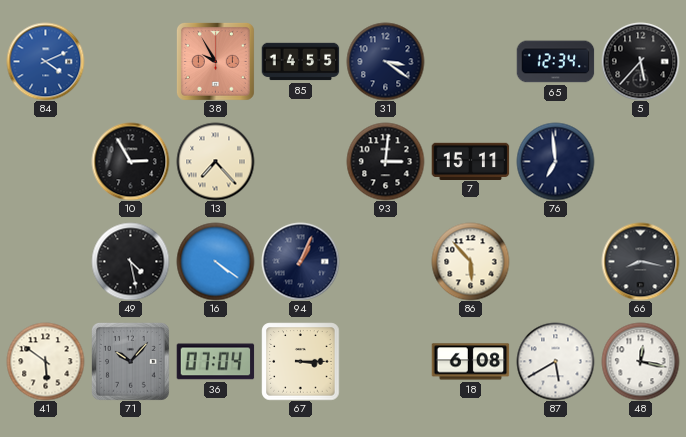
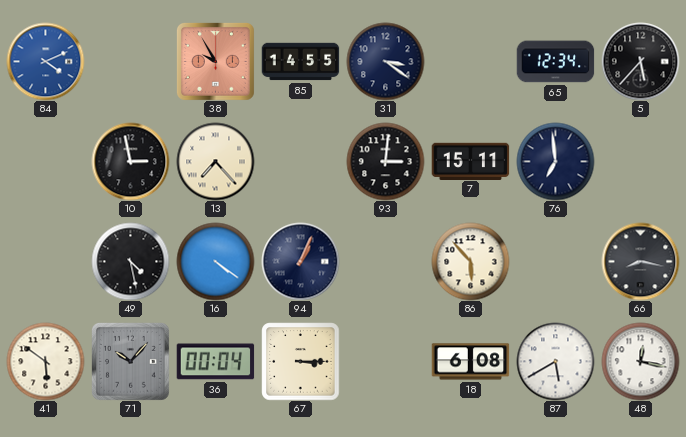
10: 2:55 -> 2:58
36: 07:04 -> 00:04
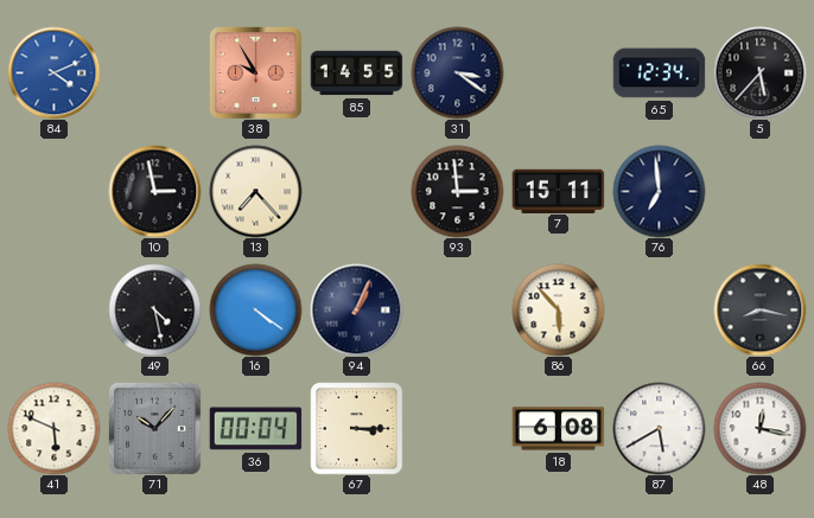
93: 3:01 -> 2:59
41: 5:51 -> 5:49
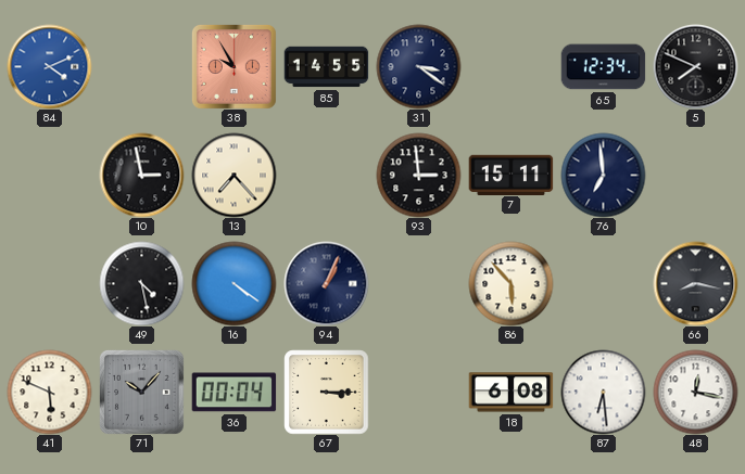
5: 5:37 -> 7:49
87: 5:40 -> 6:29
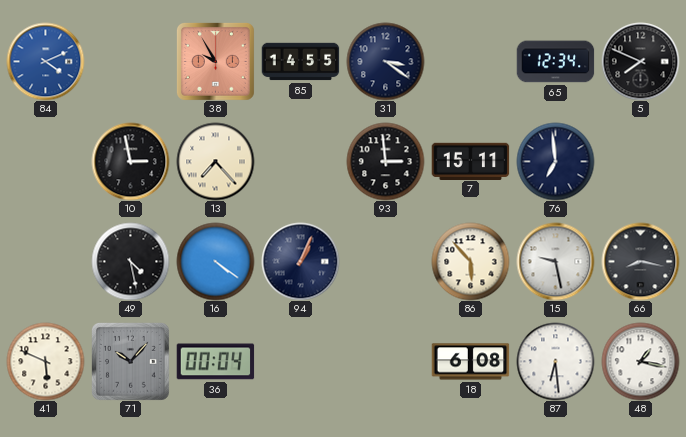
15: none -> 9:28
67: 3:15 -> none
48: 12:17 -> 1:17
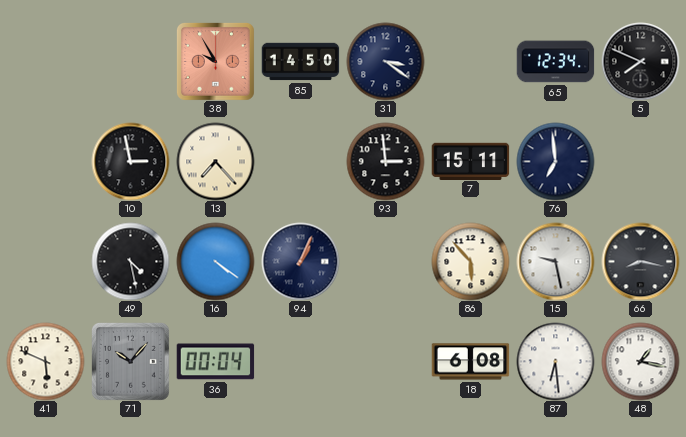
84: 4:11 -> none
85: 14:55 -> 14:50
